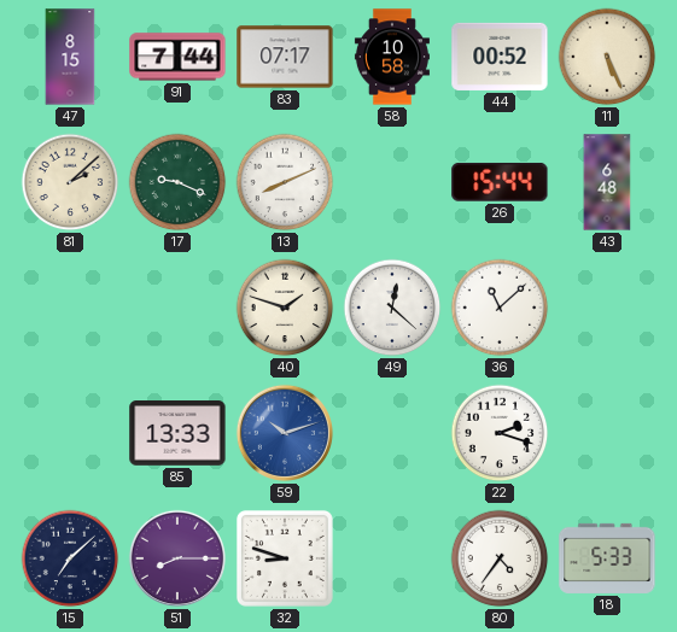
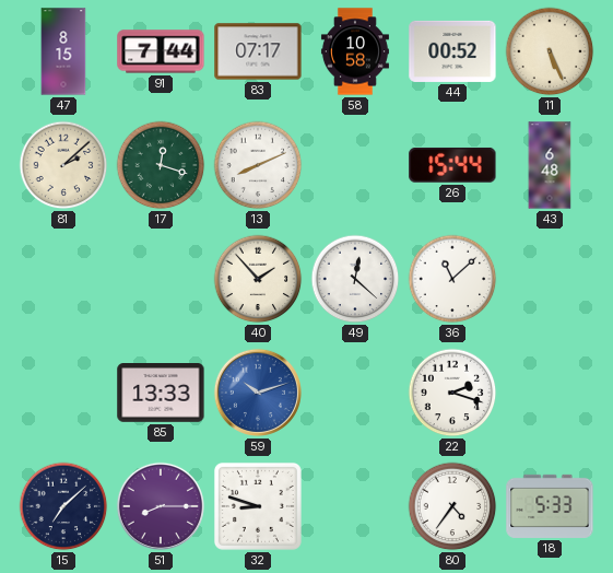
17: 9:19 -> 12:18
40: 1:48 -> 1:53
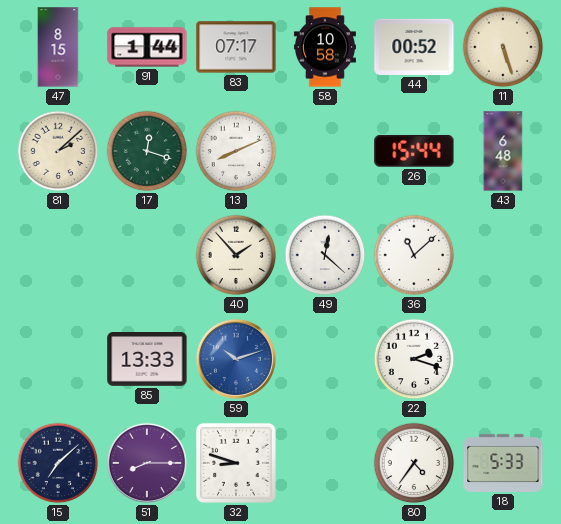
91: 7:44 -> 1:44
11: 5:26 -> 5:27
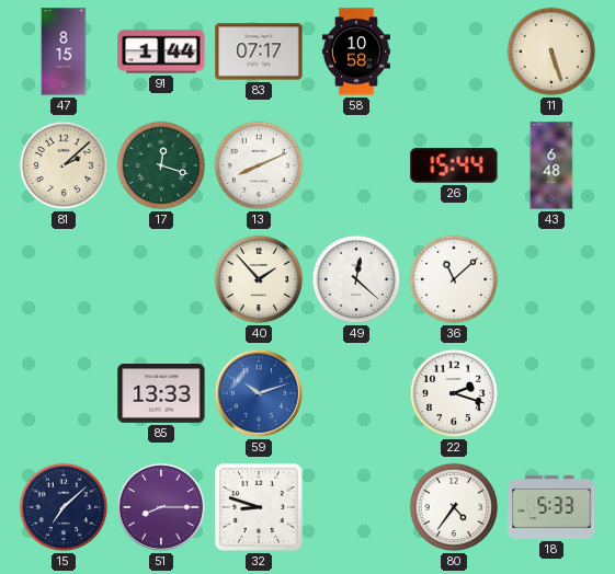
44: 00:52 -> none
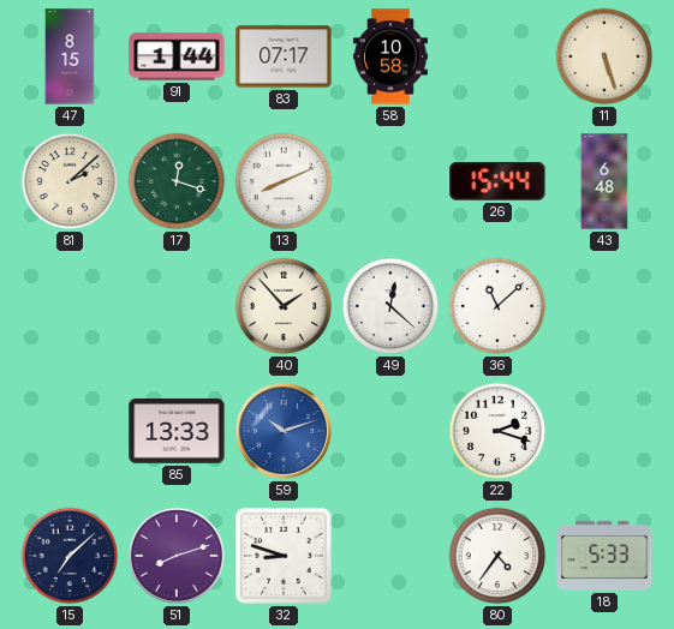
51: 8:15 -> 8:12
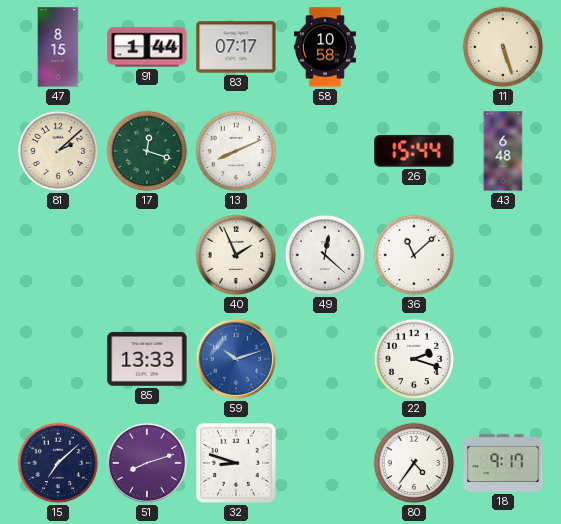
40: 1:53 -> 1:56
18: 5:33 -> 9:17
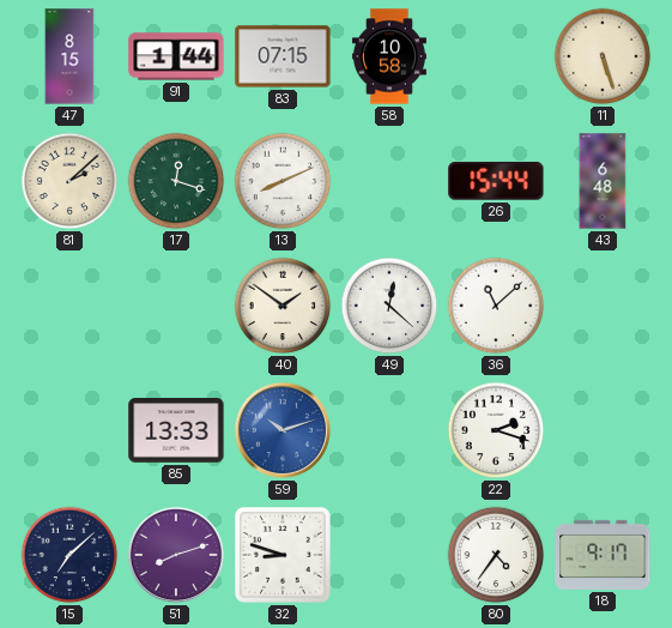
83: 07:17 -> 07:15
40: 1:56 -> 1:51
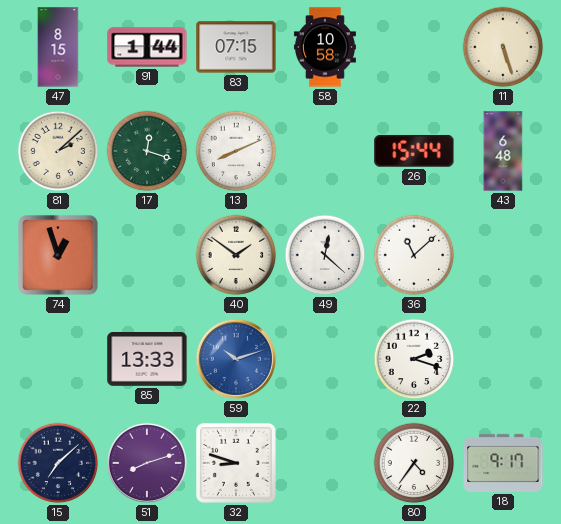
74: none -> 12:57
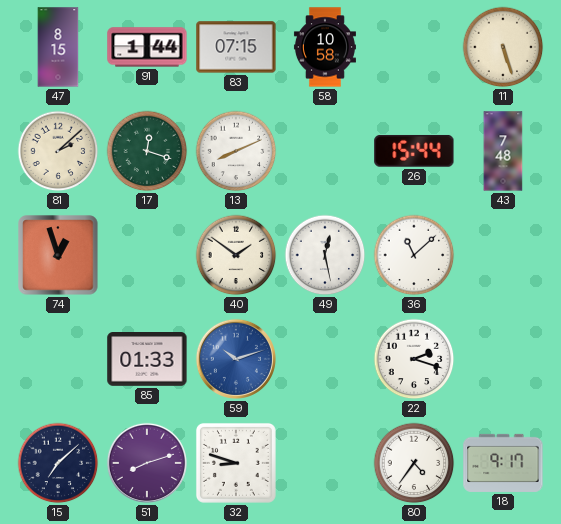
43: 6:48 -> 7:48
49: 12:22 -> 12:28
85: 13:33 -> 01:33
